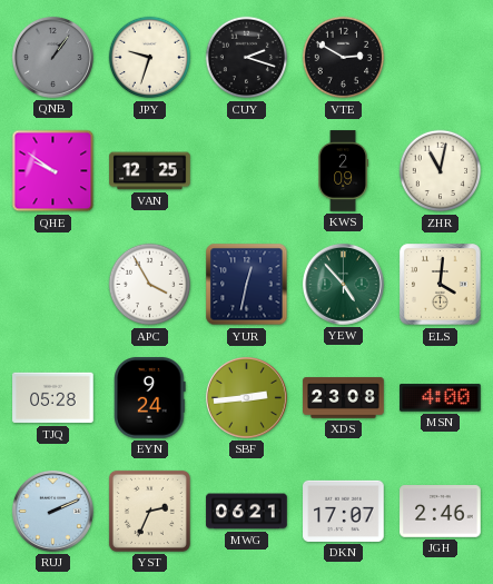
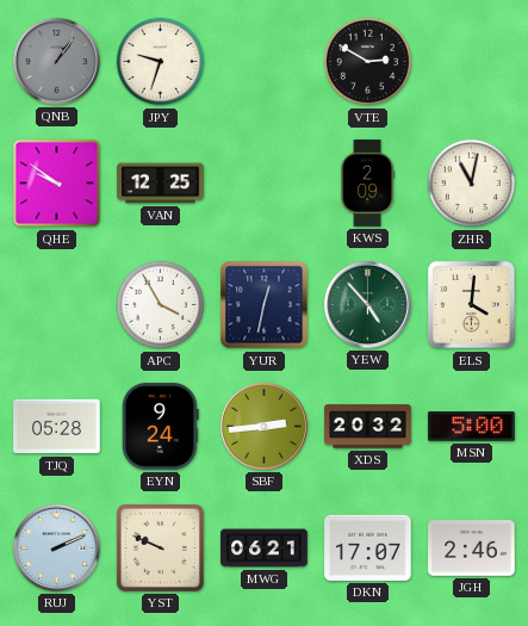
CUY: 2:18 -> none
XDS: 23:08 -> 20:32
MSN: 4:00 -> 5:00
YST: 2:34 -> 9:49
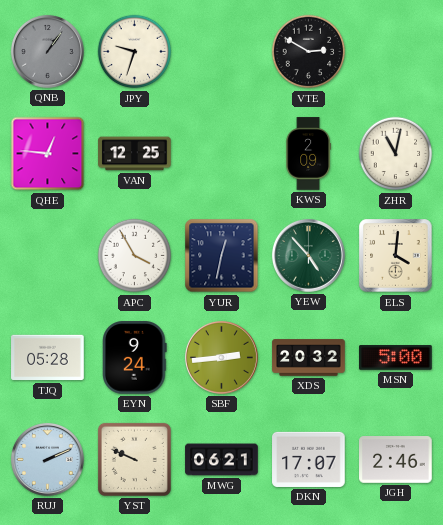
QHE: 9:51 -> 12:46
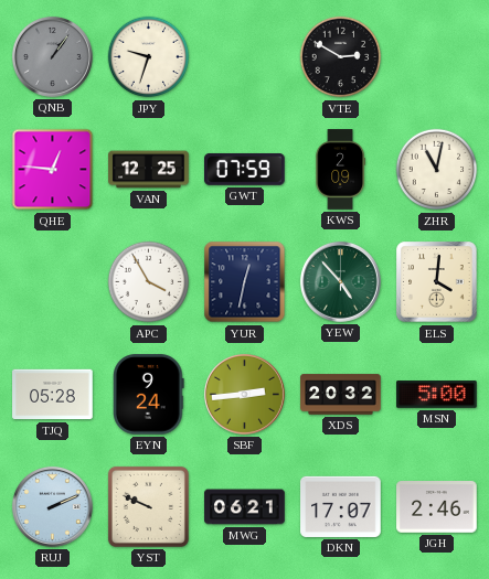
GWT: none -> 07:59
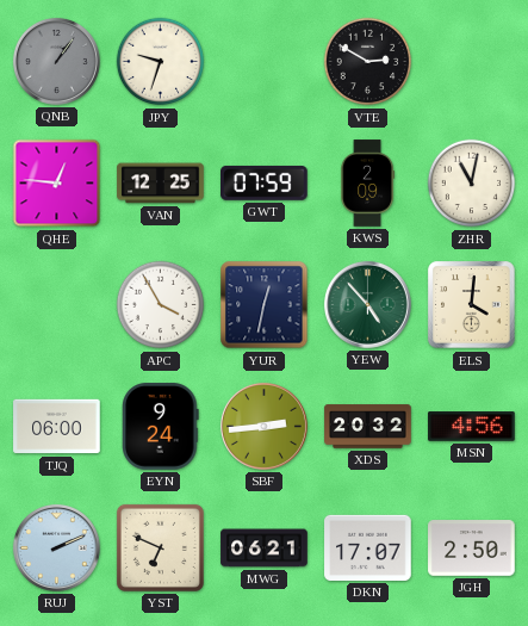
TJQ: 05:28 -> 06:00
MSN: 5:00 -> 4:56
YST: 9:49 -> 6:49
JGH: 2:46 -> 2:50
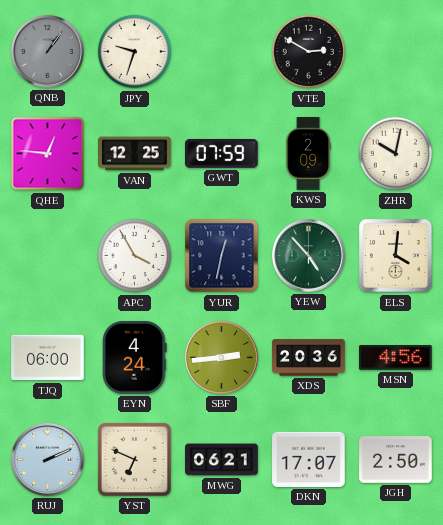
ZHR: 11:02 -> 10:02
EYN: 9:24 -> 4:24
XDS: 20:32 -> 20:36
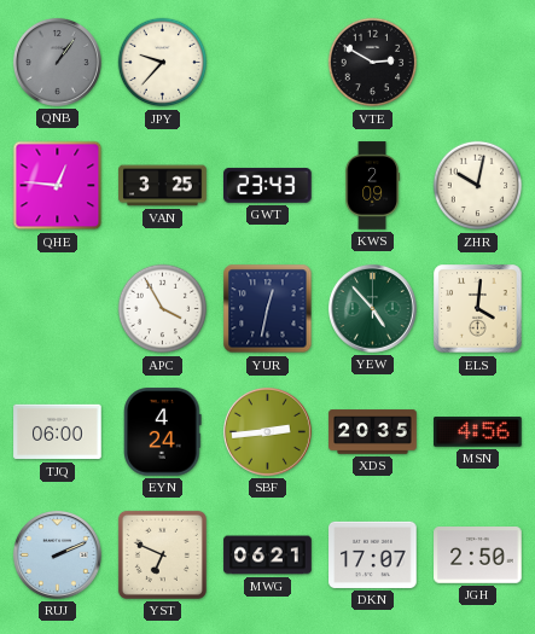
JPY: 9:33 -> 9:37
VAN: 12:25 -> 3:25
GWT: 07:59 -> 23:43
XDS: 20:36 -> 20:35
